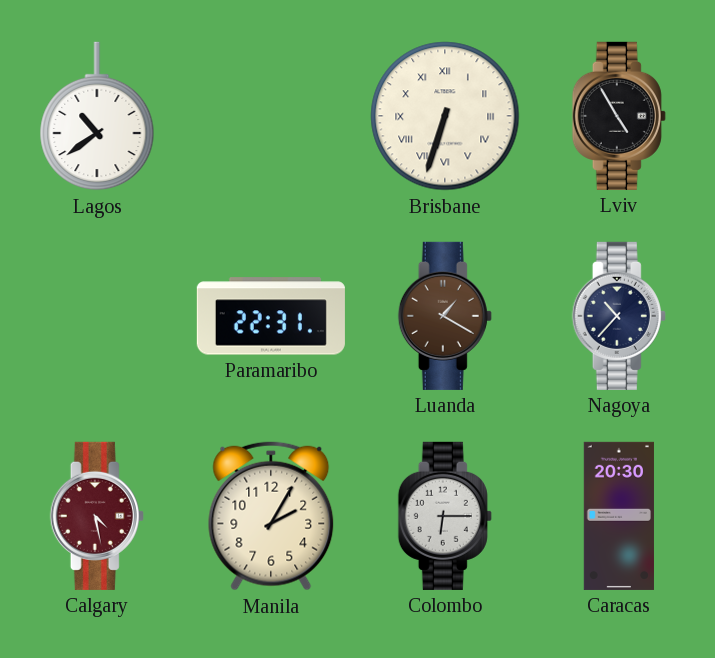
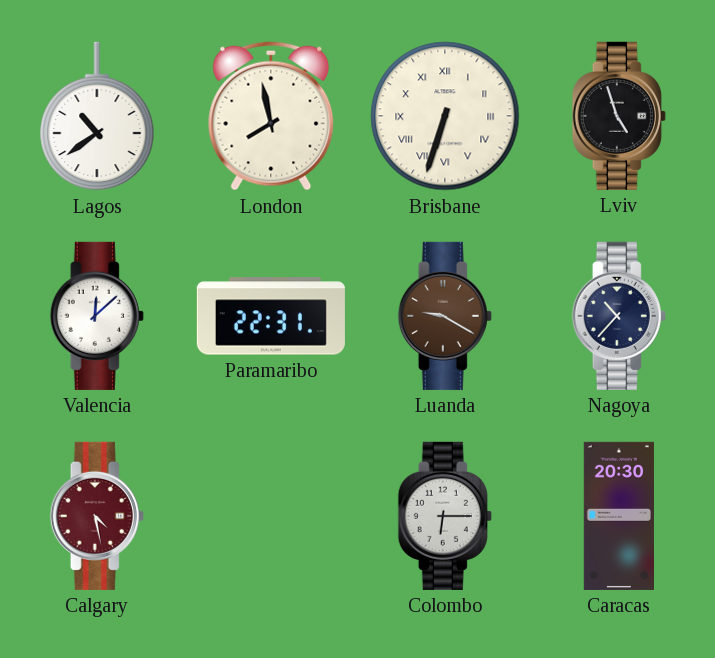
London: none -> 7:58
Lviv: 4:55 -> 4:57
Valencia: none -> 12:08
Luanda: 1:20 -> 9:20
Manila: 2:05 -> none
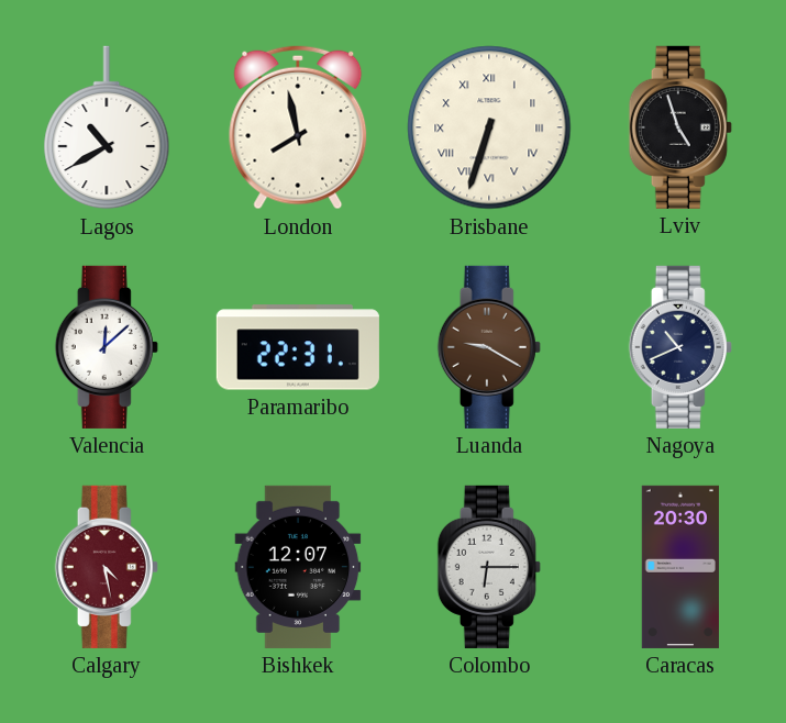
Lagos: 10:39 -> 10:40
Nagoya: 10:37 -> 10:41
Bishkek: none -> 12:07
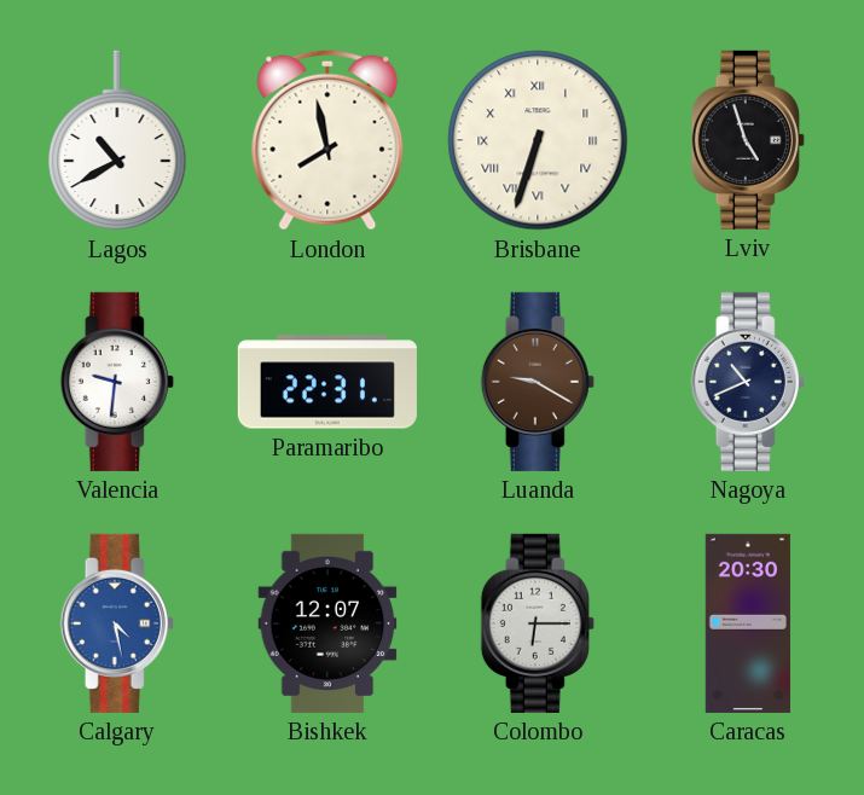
Valencia: 12:08 -> 9:31
Calgary dial: burgundy -> blue
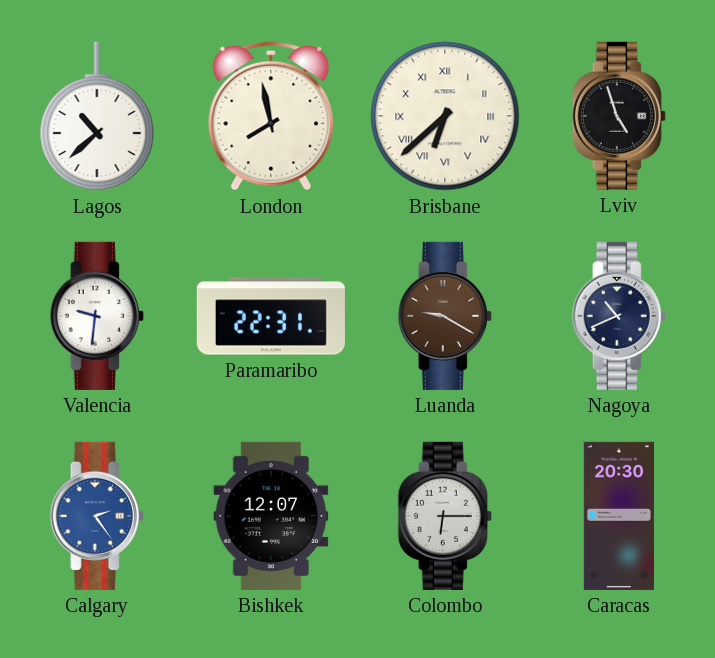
Lagos: 10:40 -> 10:38
Brisbane: 6:33 -> 6:38
Calgary: 4:28 -> 2:24
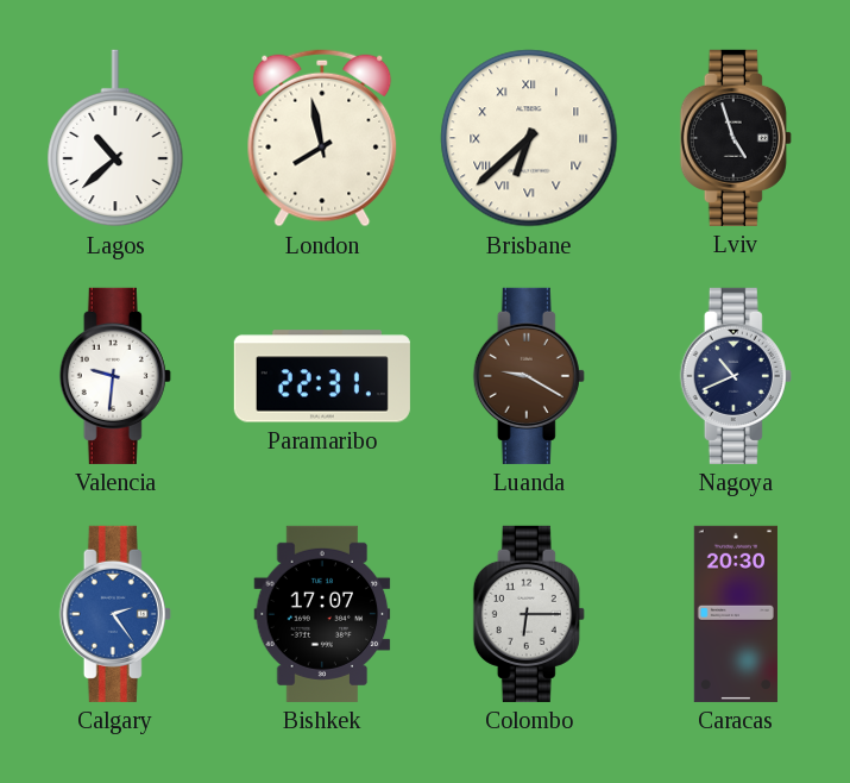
Bishkek: 12:07 -> 17:07
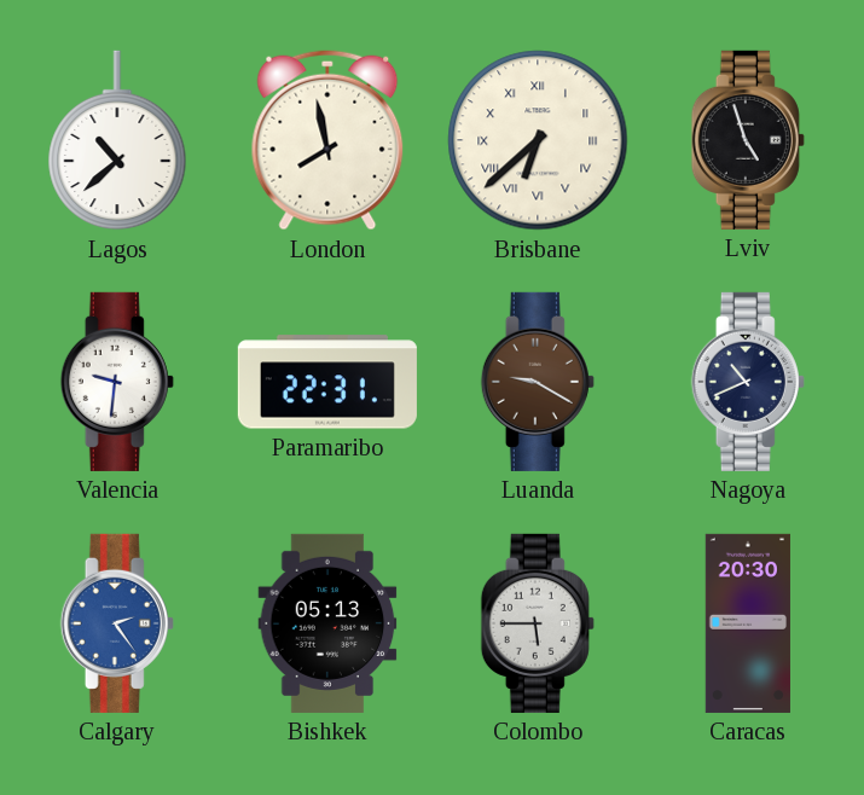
Bishkek: 17:07 -> 05:13
Colombo: 6:15 -> 5:45
